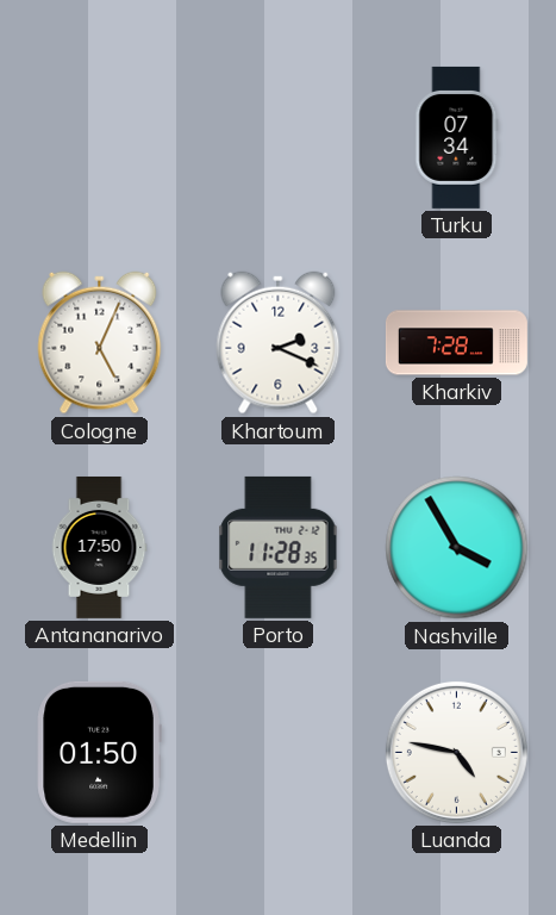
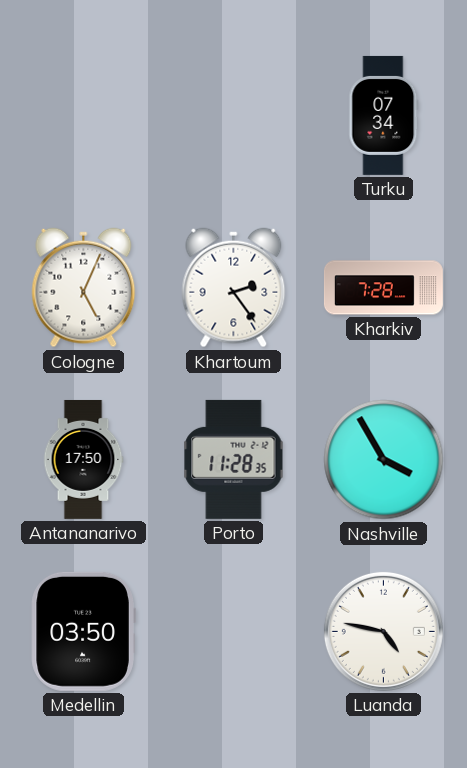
Khartoum: 2:19 -> 2:24
Medellin: 01:50 -> 03:50
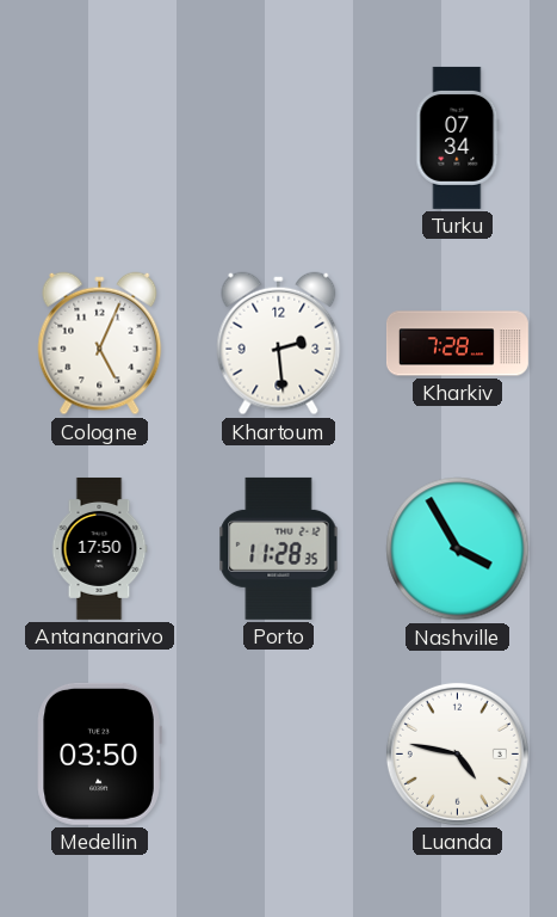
Khartoum: 2:24 -> 2:29
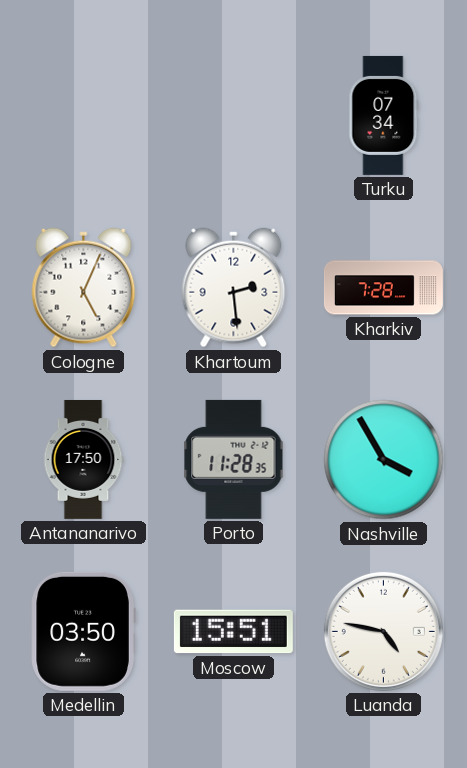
Moscow: none -> 15:51
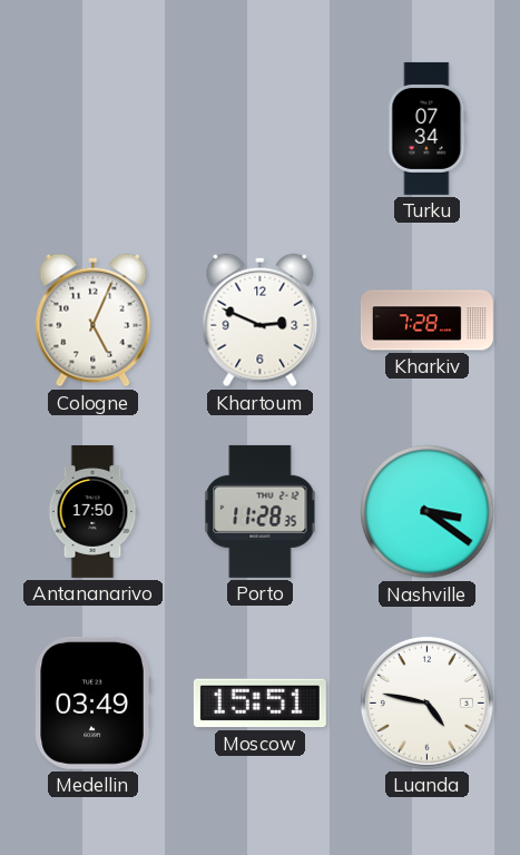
Khartoum: 2:29 -> 2:49
Nashville: 3:55 -> 3:21
Medellin: 03:50 -> 03:49
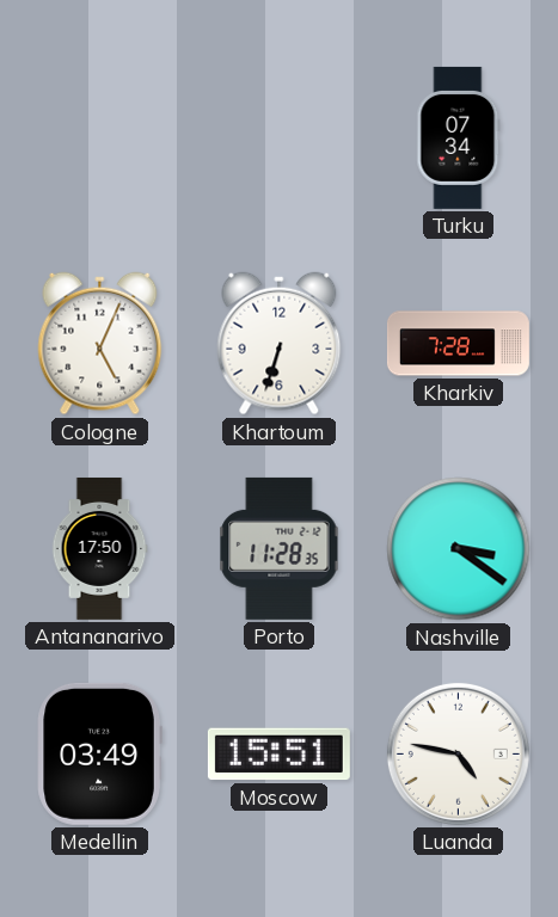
Khartoum: 2:49 -> 6:33
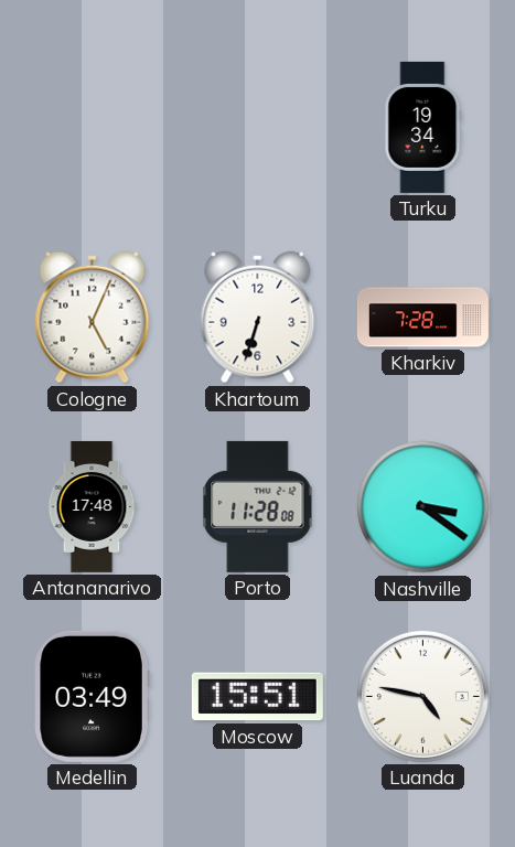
Turku: 07:34 -> 19:34
Antananarivo: 17:50 -> 17:48
Porto: 11:28:35 -> 11:28:08
